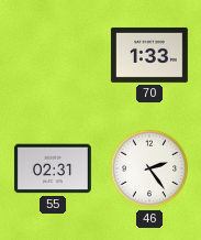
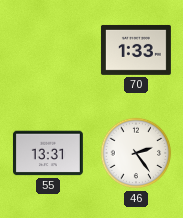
55: 02:31 -> 13:31
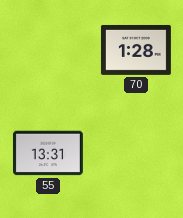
70: 1:33 -> 1:28
46: 2:24 -> none
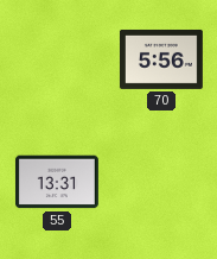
70: 1:28 -> 5:56
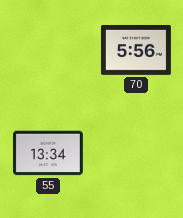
55: 13:31 -> 13:34
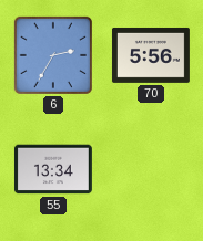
6: none -> 2:35
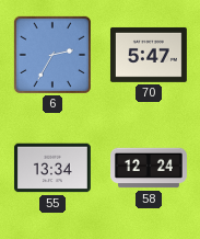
70: 5:56 -> 5:47
58: none -> 12:24
